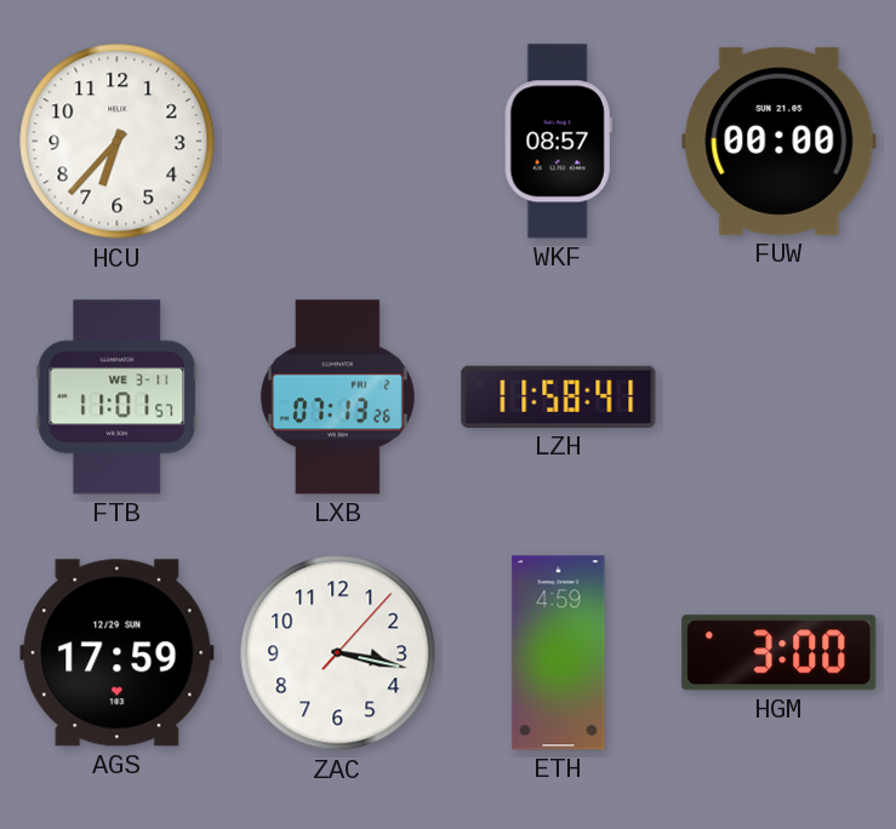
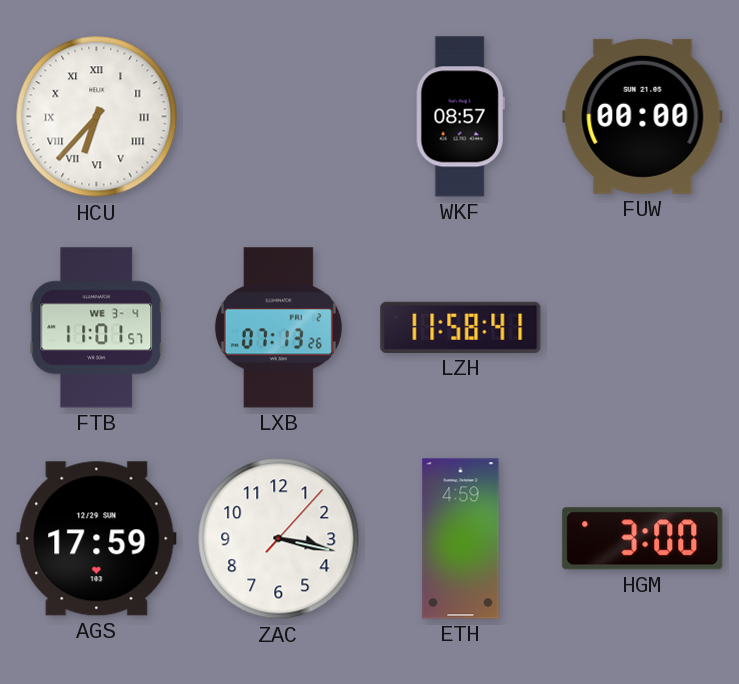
HCU numerals: Arabic -> Roman
FTB date: WE 3-11 -> WE 3-4
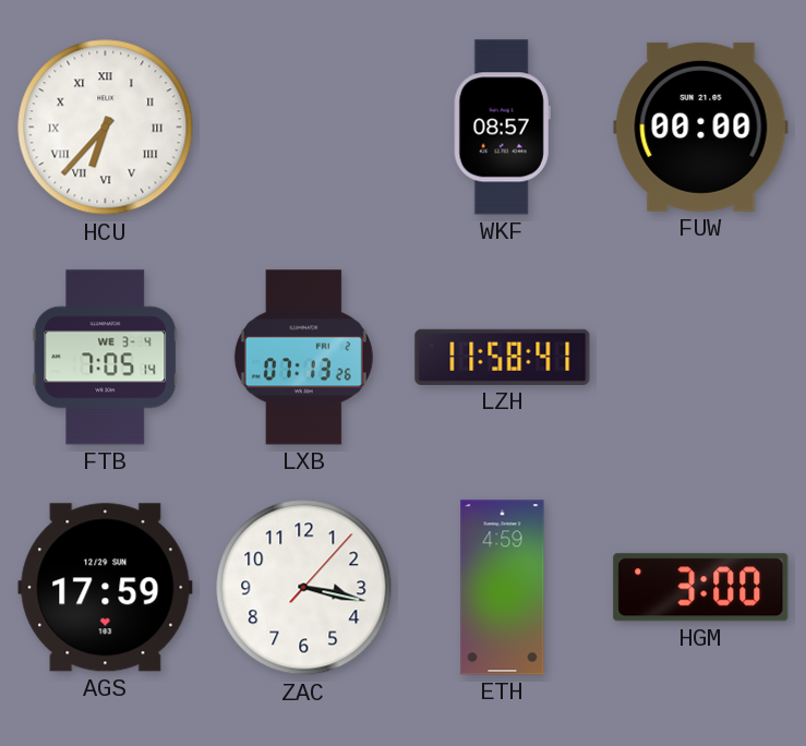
FTB: 11:01 -> 7:05
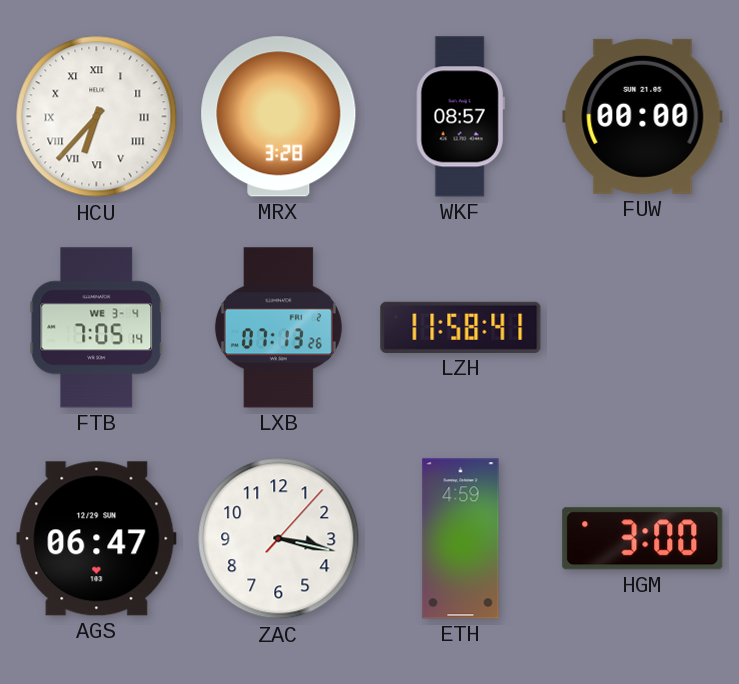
MRX: none -> 3:28
AGS: 17:59 -> 06:47
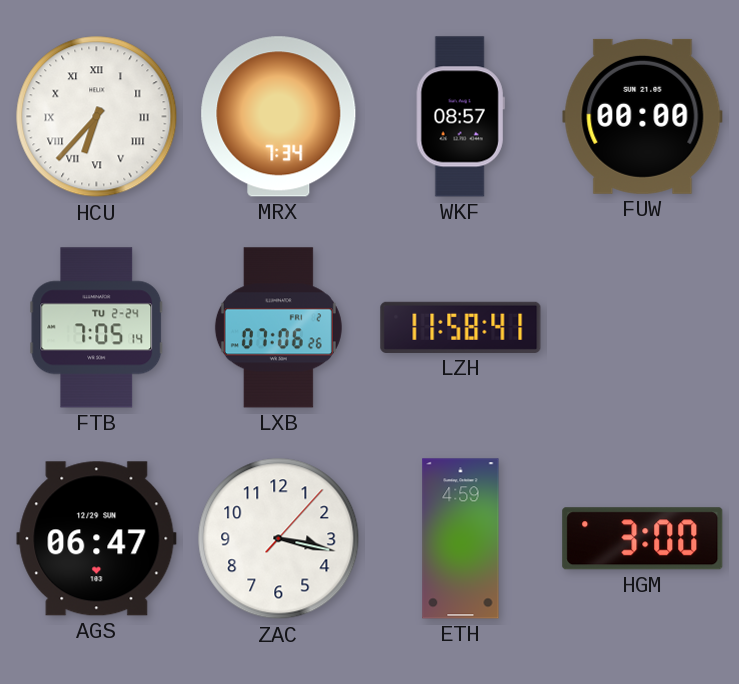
MRX: 3:28 -> 7:34
FTB date: WE 3-4 -> TU 2-24
LXB: 07:13 -> 07:06
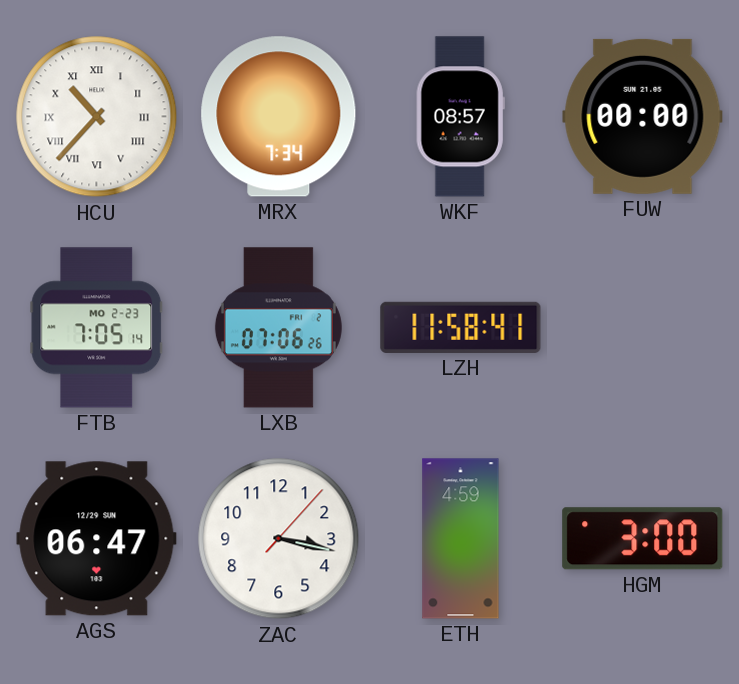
HCU: 6:37 -> 10:37
FTB date: TU 2-24 -> MO 2-23
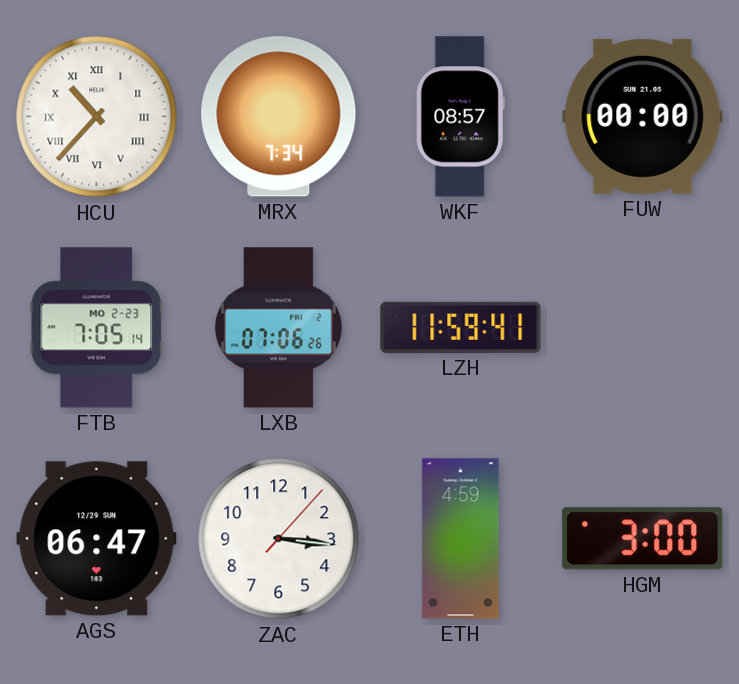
LZH: 11:58 -> 11:59
ZAC: 3:17 -> 3:16
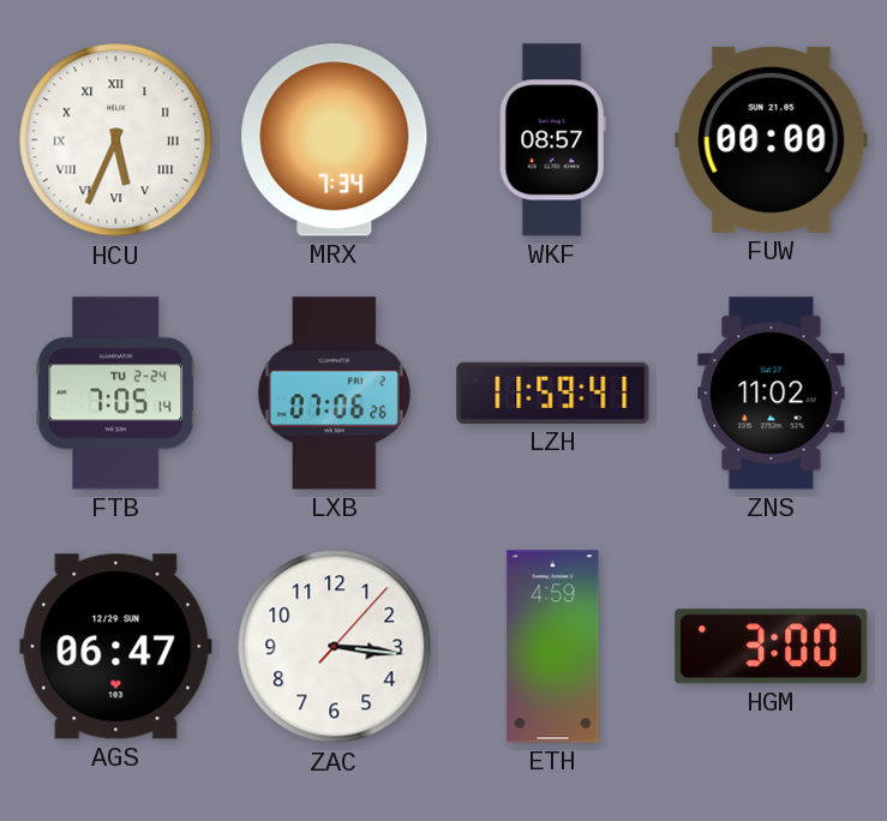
HCU: 10:37 -> 5:34
FTB date: MO 2-23 -> TU 2-24
ZNS: none -> 11:02
